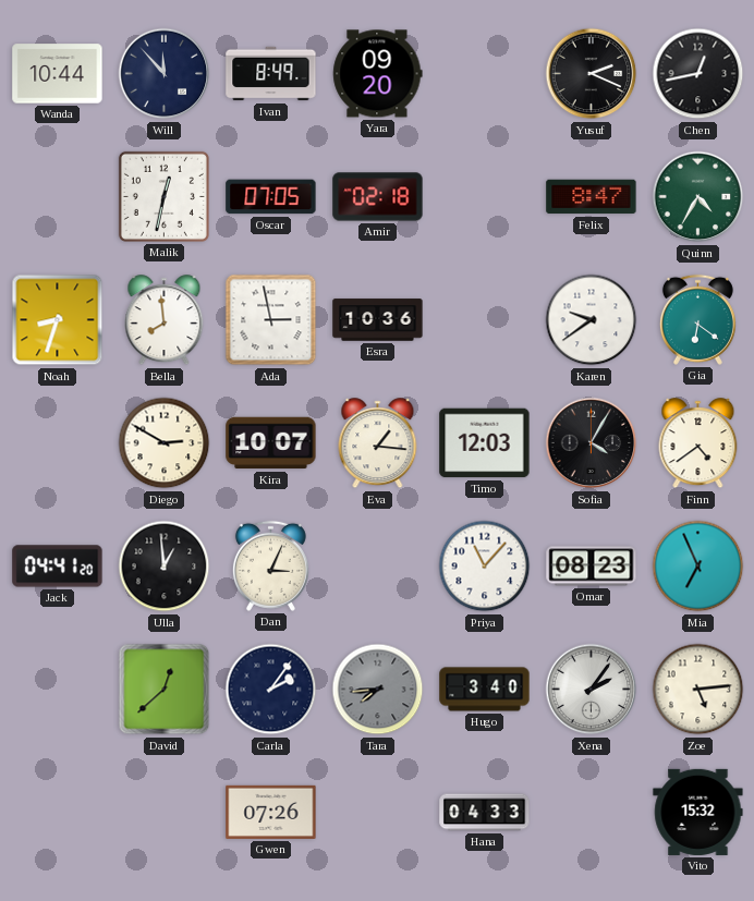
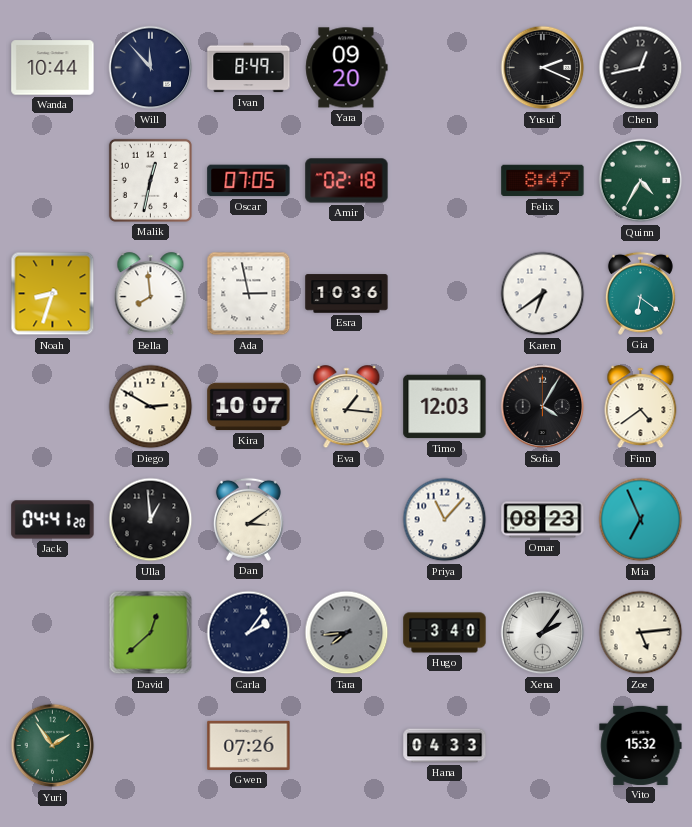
Karen: 9:39 -> 6:39
Dan: 3:04 -> 3:09
Yuri: none -> 1:54
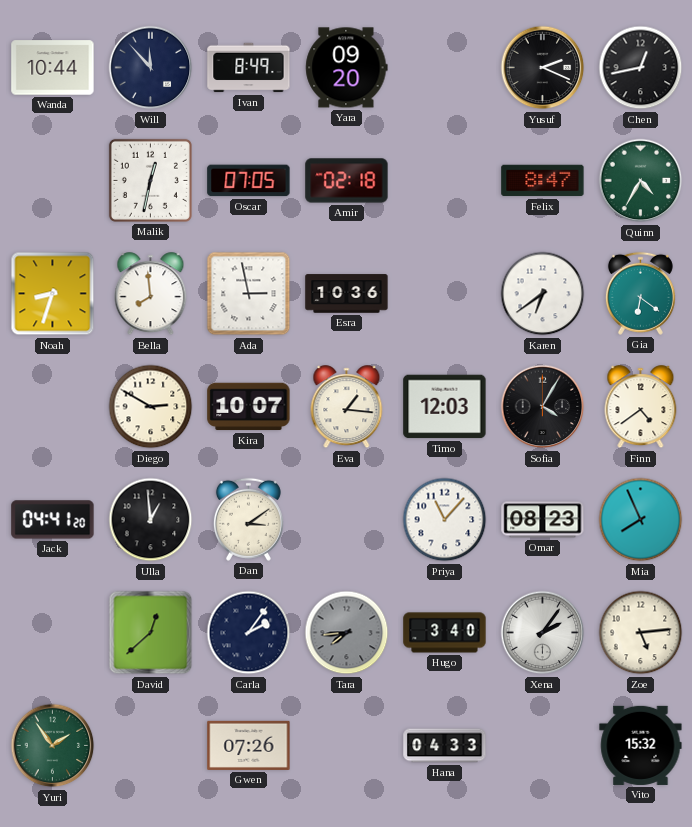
Mia: 6:56 -> 7:56
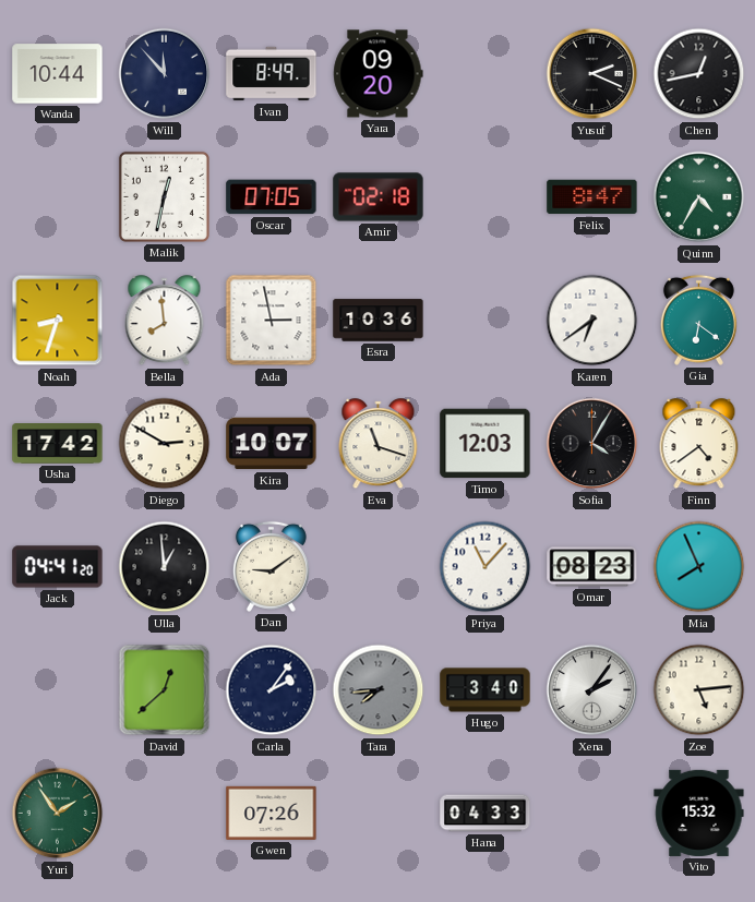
Usha: none -> 17:42
Eva: 1:16 -> 11:18
Dan: 3:09 -> 9:09
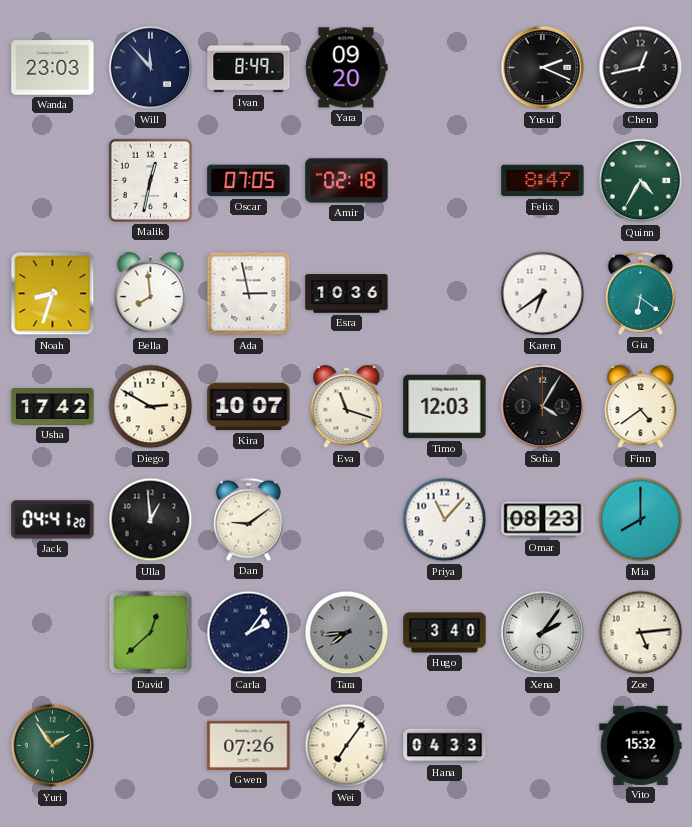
Wanda: 10:44 -> 23:03
Mia: 7:56 -> 8:00
Wei: none -> 7:06
